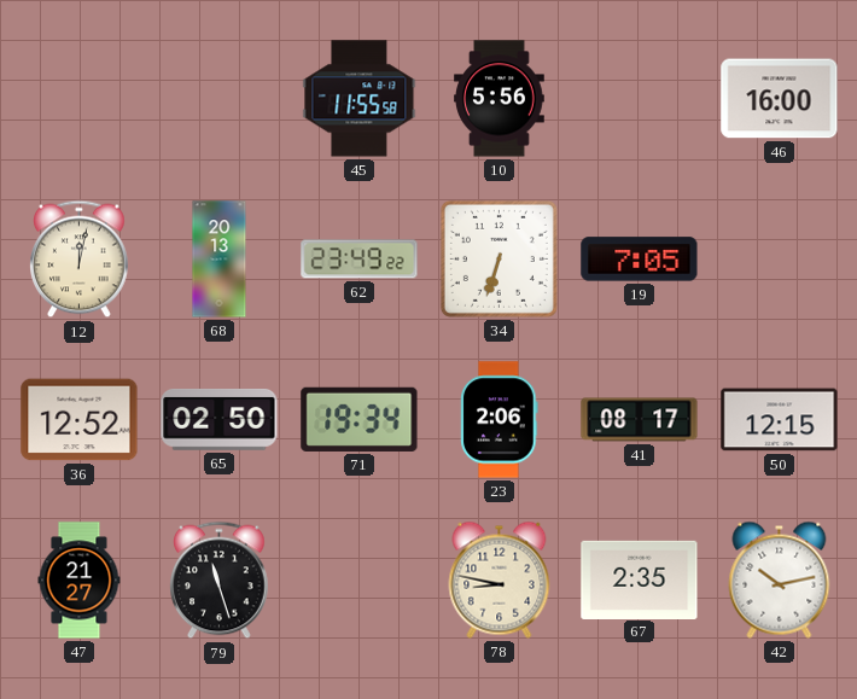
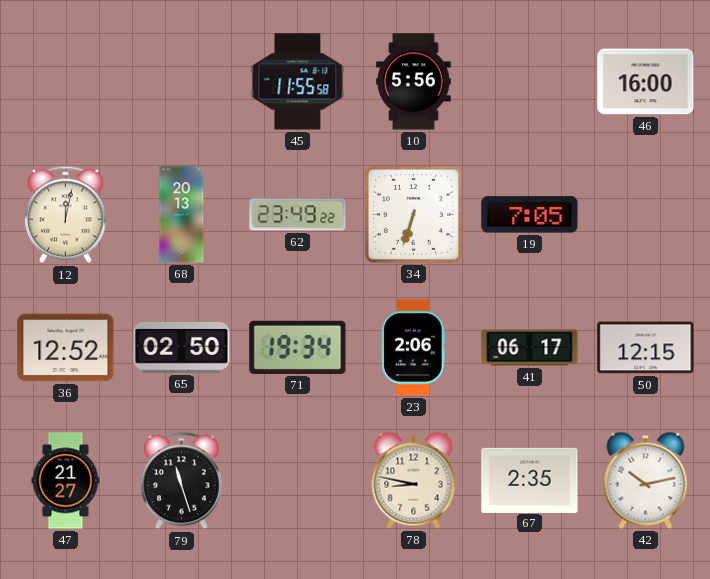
41: 08:17 -> 06:17
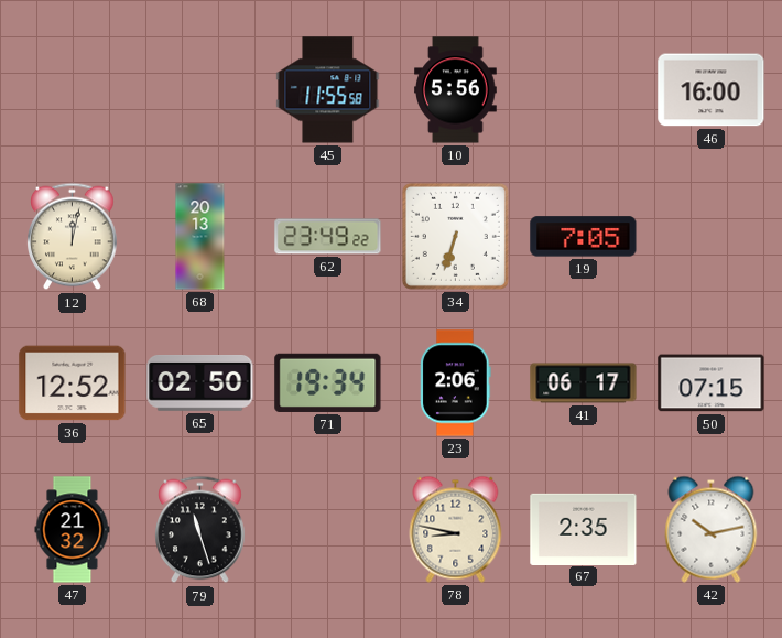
50: 12:15 -> 07:15
47: 21:27 -> 21:32
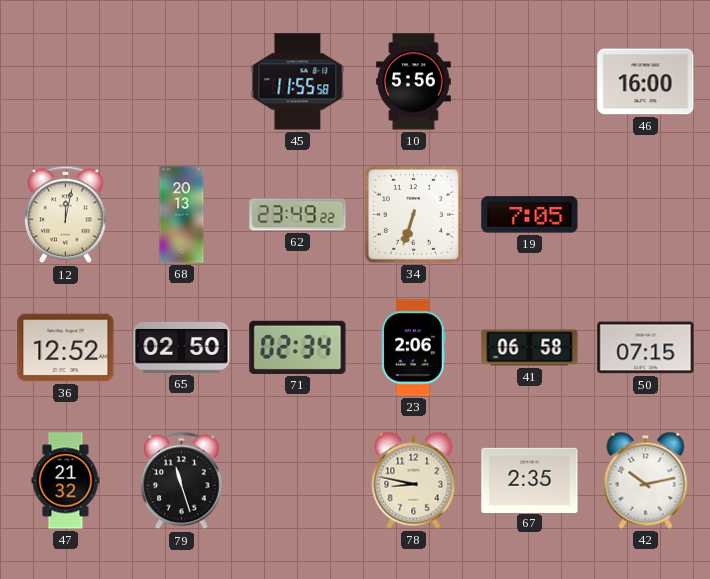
71: 19:34 -> 02:34
41: 06:17 -> 06:58
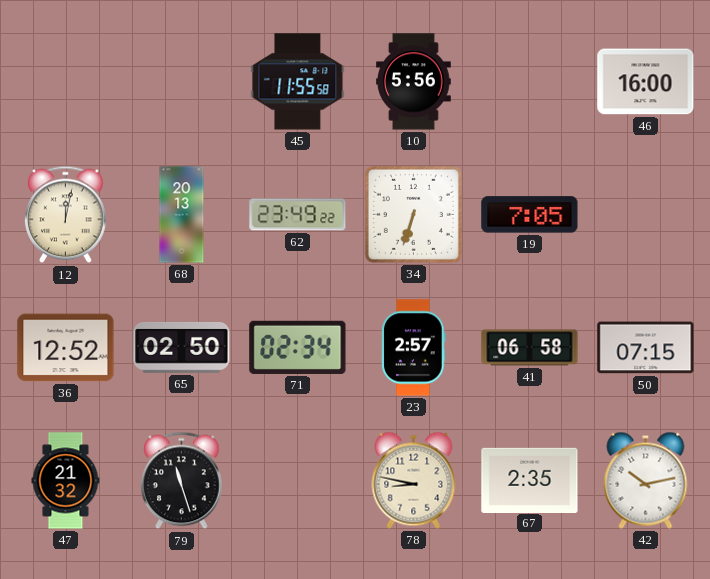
23: 2:06 -> 2:57
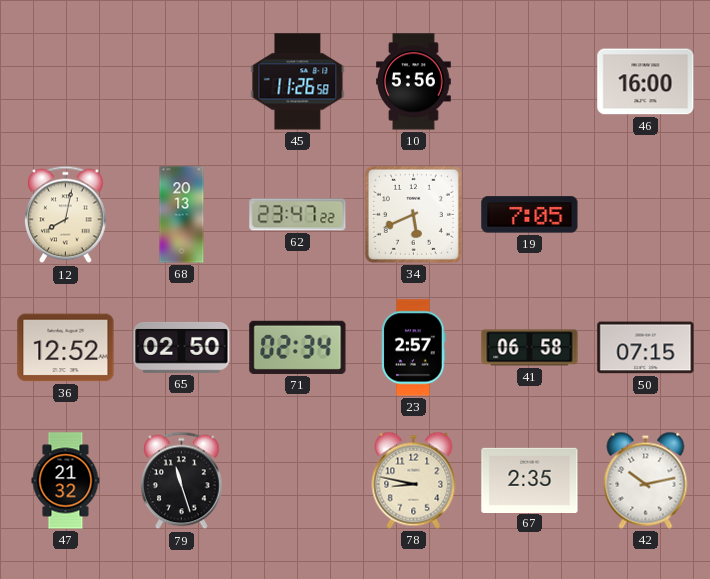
45: 11:55 -> 11:26
12: 12:02 -> 8:02
62: 23:49 -> 23:47
34: 6:33 -> 5:41
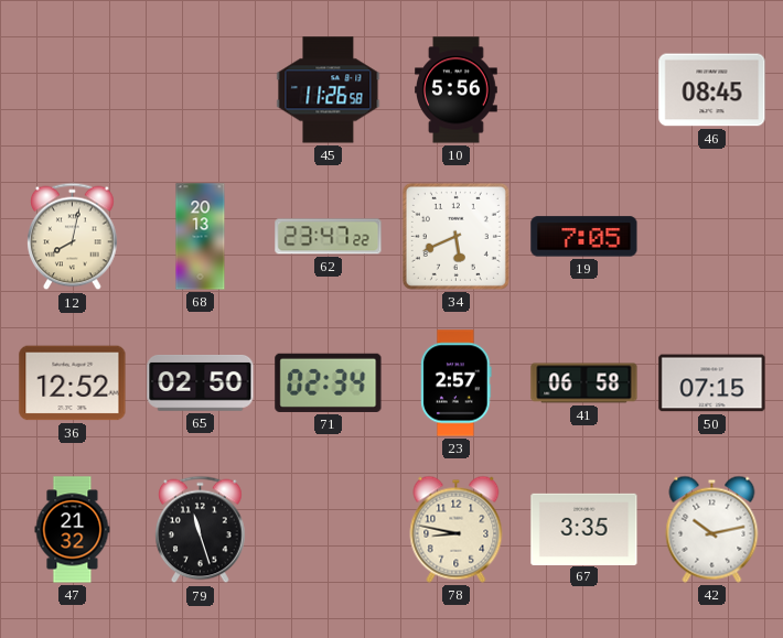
46: 16:00 -> 08:45
67: 2:35 -> 3:35
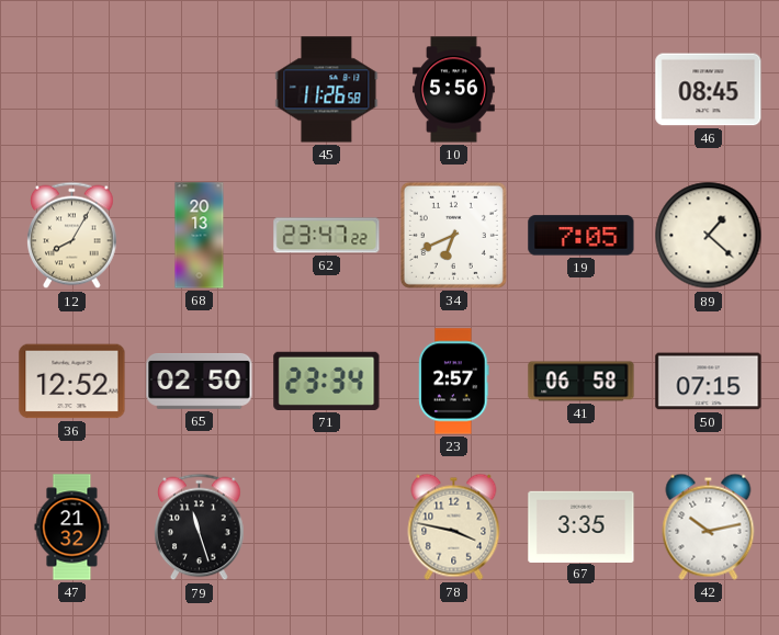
12: 8:02 -> 8:05
34: 5:41 -> 6:41
89: none -> 1:22
71: 02:34 -> 23:34
78: 8:47 -> 3:47
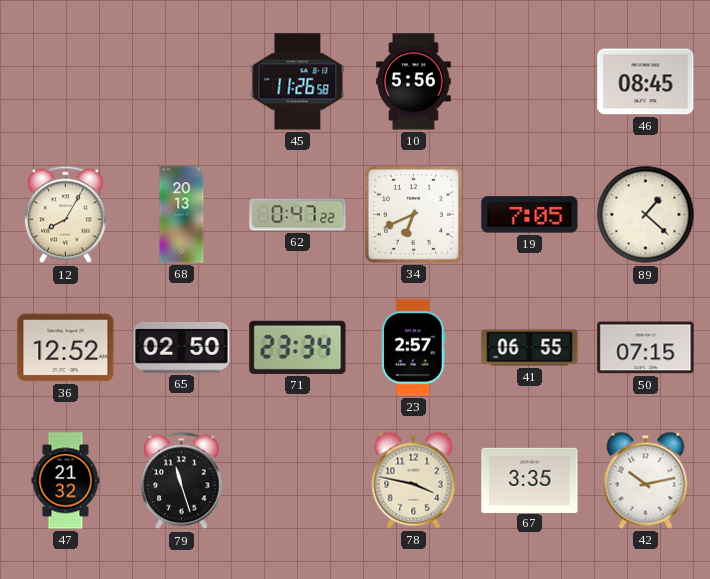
62: 23:47 -> 0:47
41: 06:58 -> 06:55
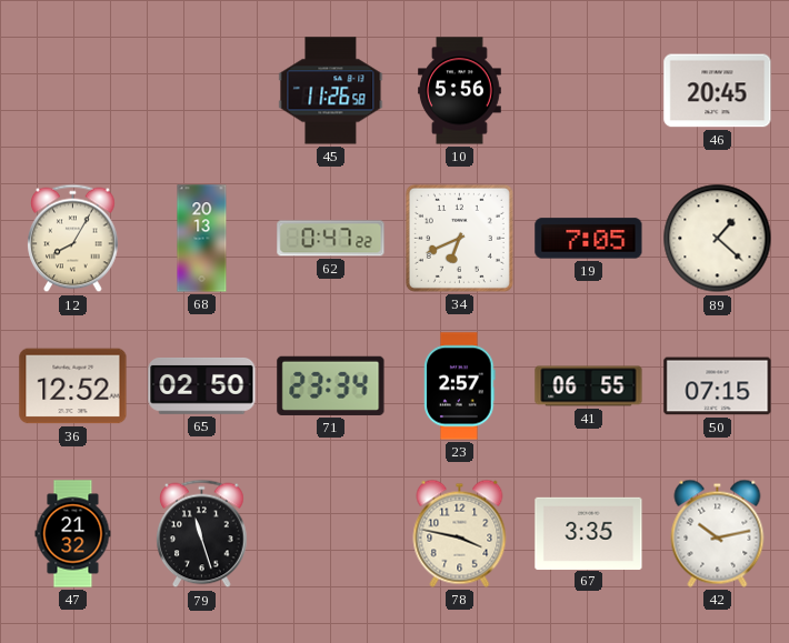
46: 08:45 -> 20:45
